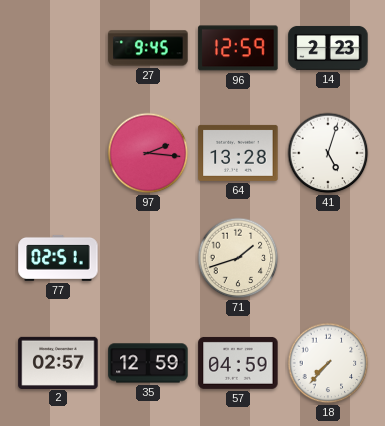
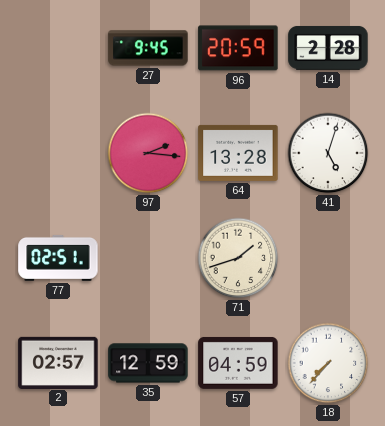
96: 12:59 -> 20:59
14: 2:23 -> 2:28
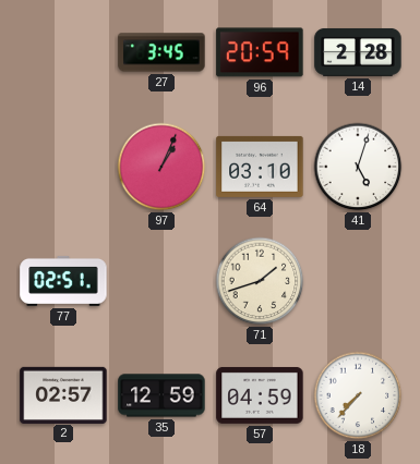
27: 9:45 -> 3:45
97: 2:16 -> 1:04
64: 13:28 -> 03:10
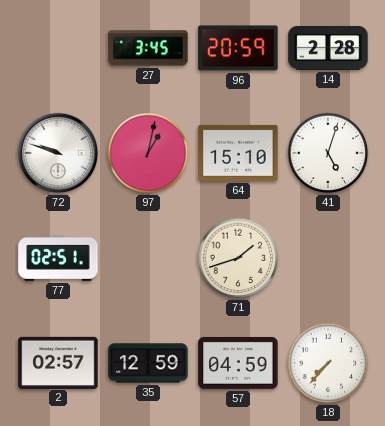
72: none -> 9:48
97: 1:04 -> 1:02
64: 03:10 -> 15:10
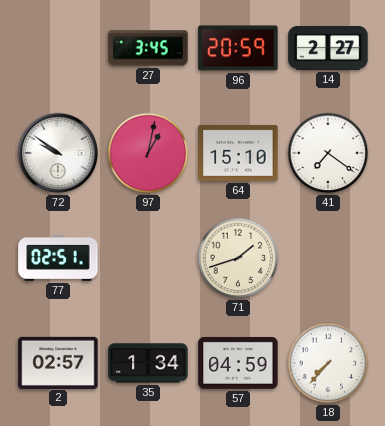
14: 2:28 -> 2:27
72: 9:48 -> 9:51
41: 5:03 -> 7:21
35: 12:59 -> 1:34
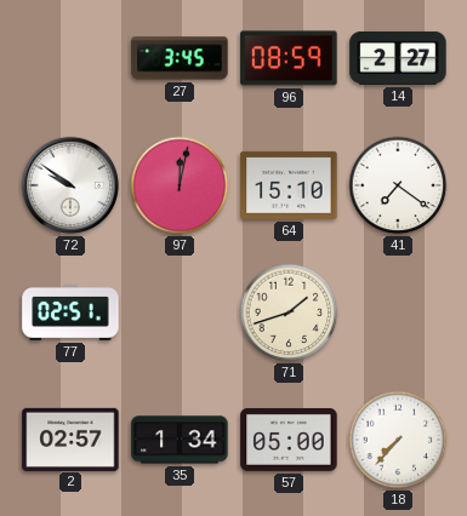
96: 20:59 -> 08:59
97: 1:02 -> 12:02
57: 04:59 -> 05:00
